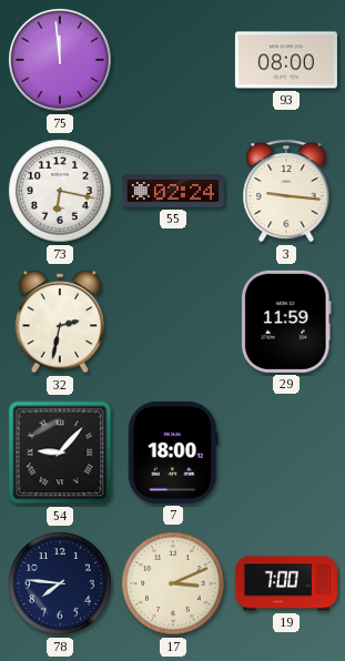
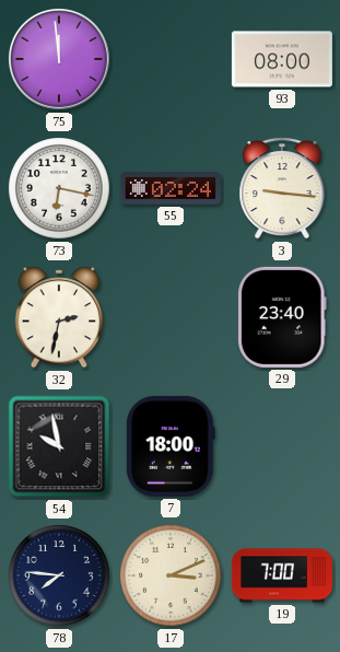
29: 11:59 -> 23:40
54: 9:07 -> 9:58
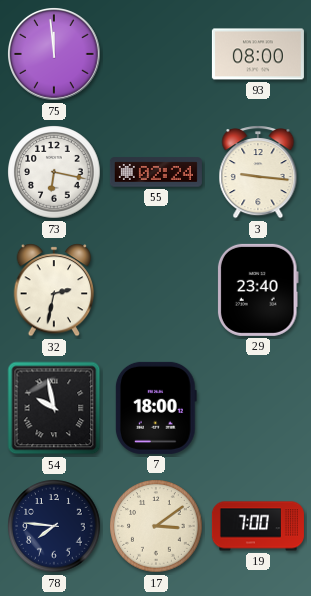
17: 3:11 -> 3:09
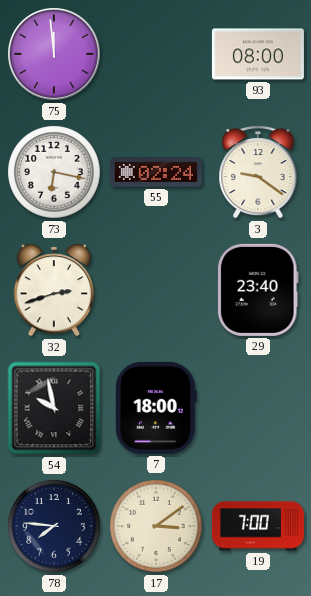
3: 9:16 -> 9:21
32: 2:32 -> 2:42
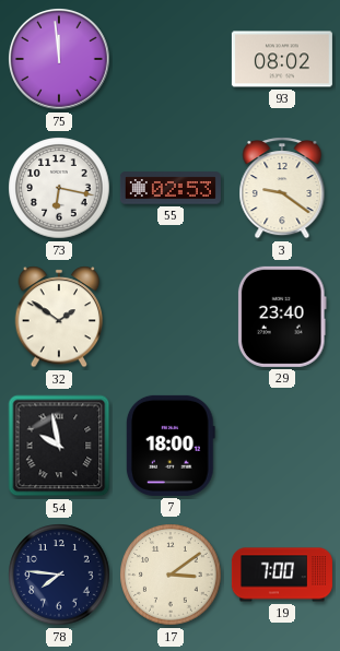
93: 08:00 -> 08:02
55: 02:24 -> 02:53
32: 2:42 -> 1:51
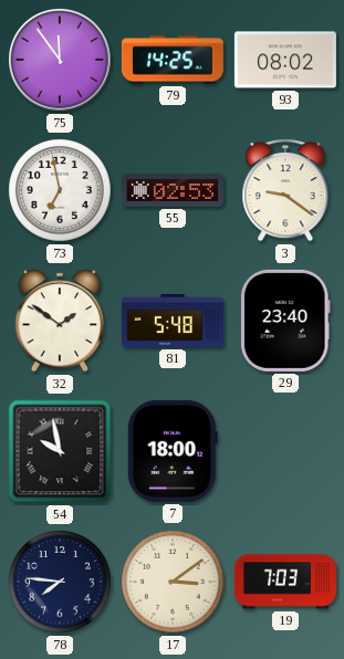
75: 11:59 -> 11:54
79: none -> 14:25
73: 6:17 -> 6:58
81: none -> 5:48
19: 7:00 -> 7:03
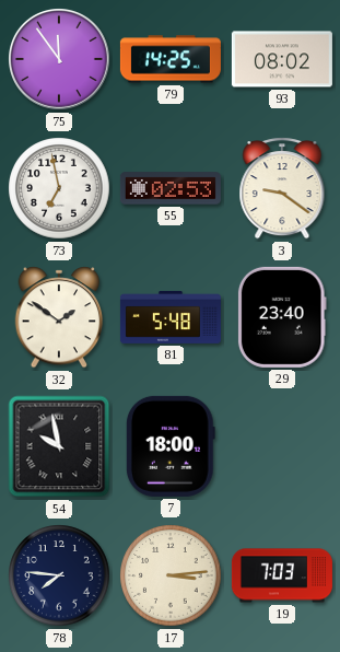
17: 3:09 -> 3:14
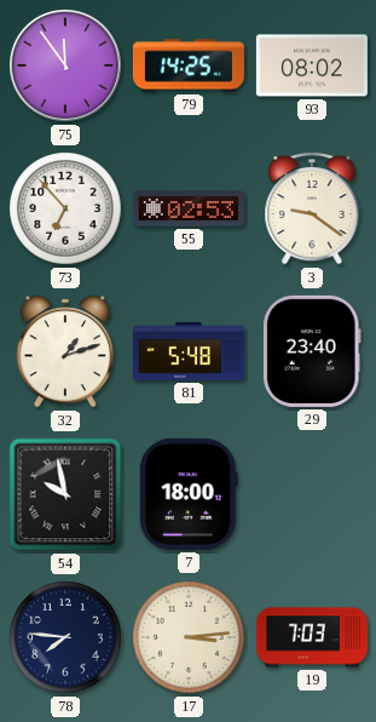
73: 6:58 -> 6:53
32: 1:51 -> 1:12
